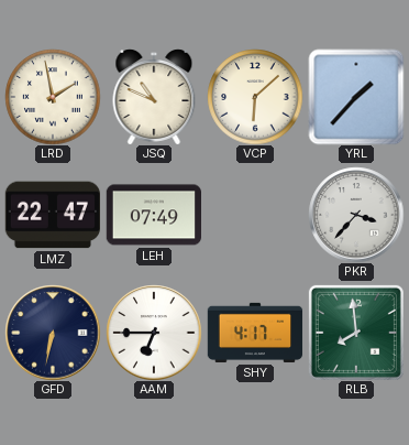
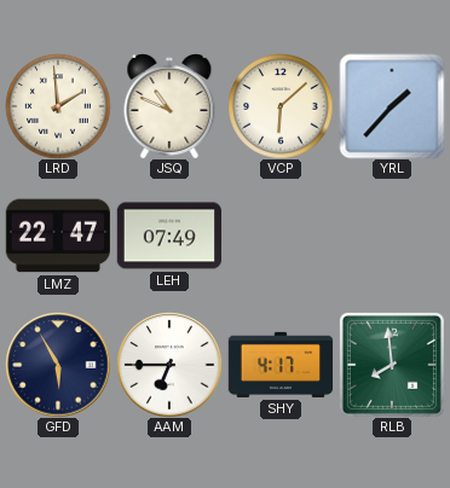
LRD: 1:58 -> 1:59
PKR: 3:37 -> none
GFD: 6:32 -> 5:55
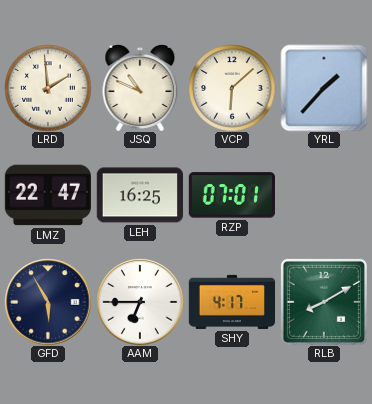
LEH: 07:49 -> 16:25
RZP: none -> 07:01
RLB: 7:59 -> 8:10
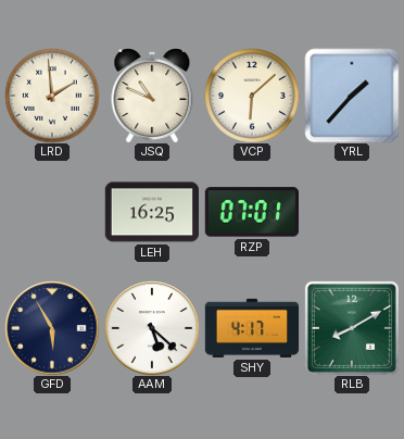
LMZ: 22:47 -> none
AAM: 6:45 -> 5:22
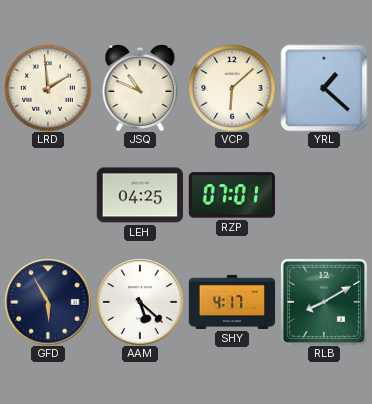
YRL: 1:37 -> 1:22
LEH: 16:25 -> 04:25
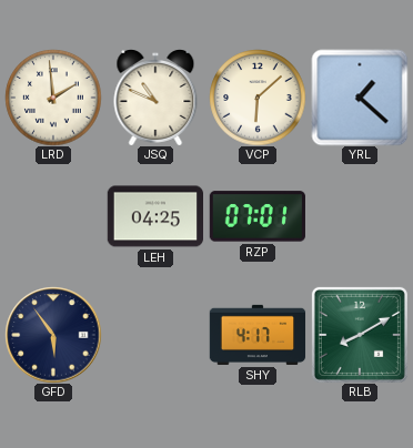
GFD: 5:55 -> 5:54
AAM: 5:22 -> none
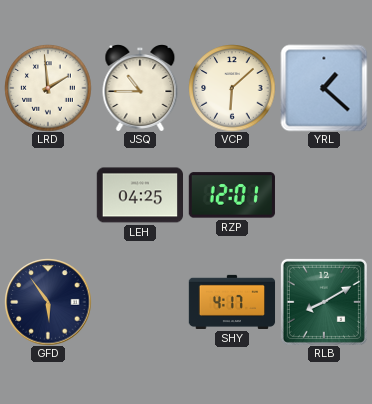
JSQ: 10:49 -> 10:45
RZP: 07:01 -> 12:01
